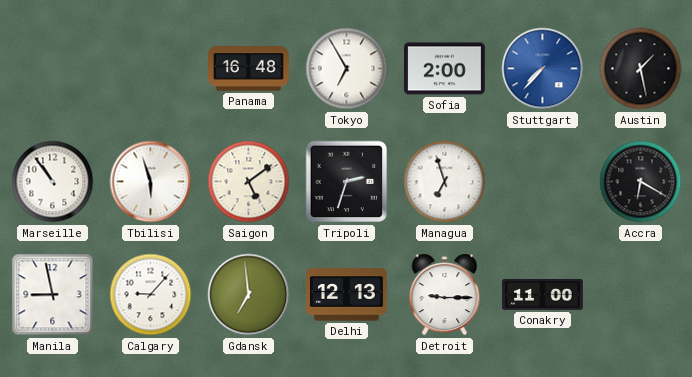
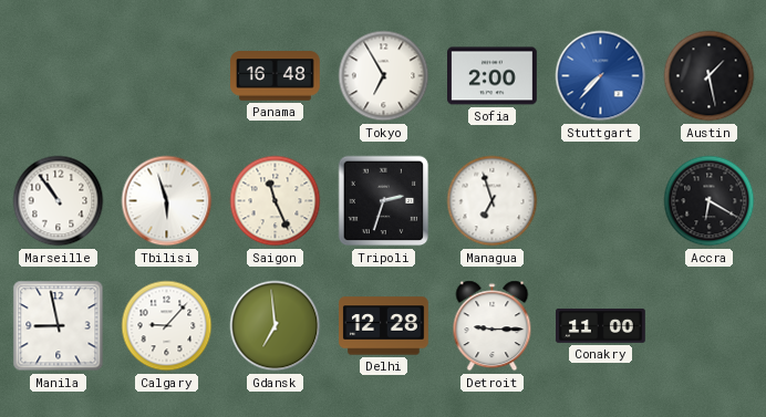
Saigon: 5:09 -> 11:26
Delhi: 12:13 -> 12:28
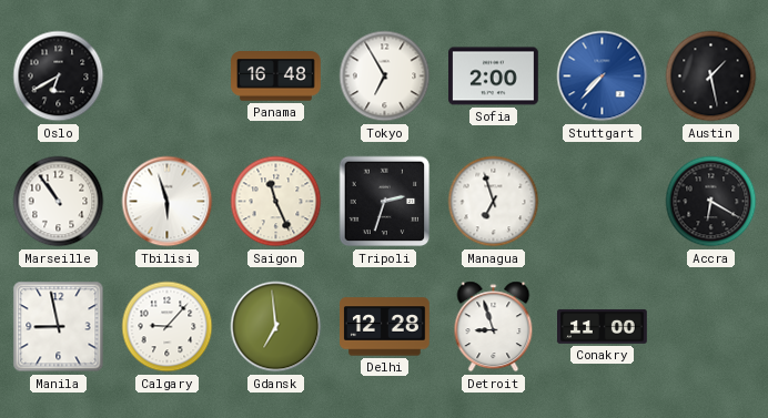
Oslo: none -> 6:40
Detroit: 9:15 -> 8:57
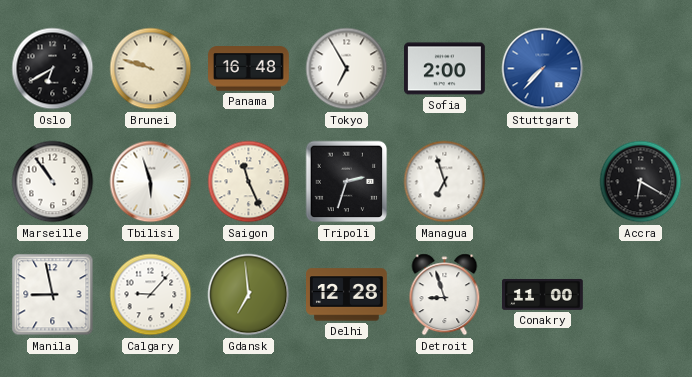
Brunei: none -> 9:48
Austin: 1:28 -> none
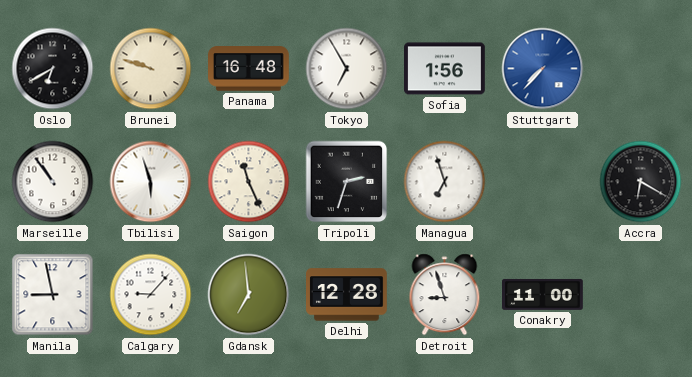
Sofia: 2:00 -> 1:56
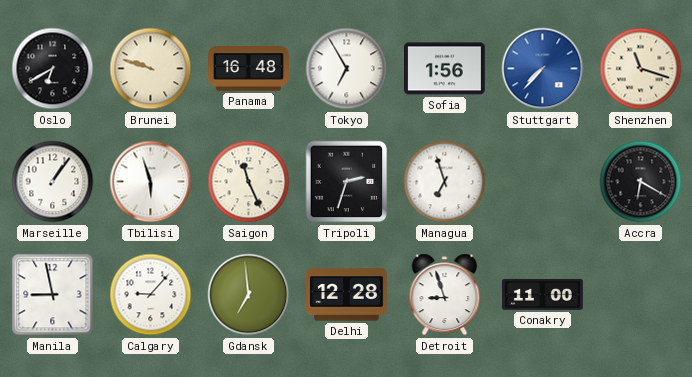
Shenzhen: none -> 11:18
Marseille: 10:54 -> 1:06
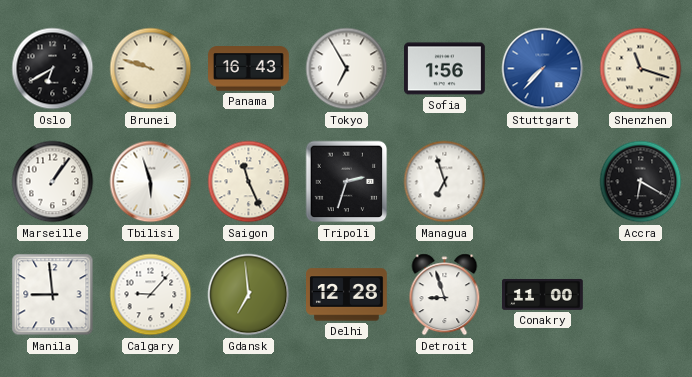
Panama: 16:48 -> 16:43
Manila: 8:58 -> 8:59
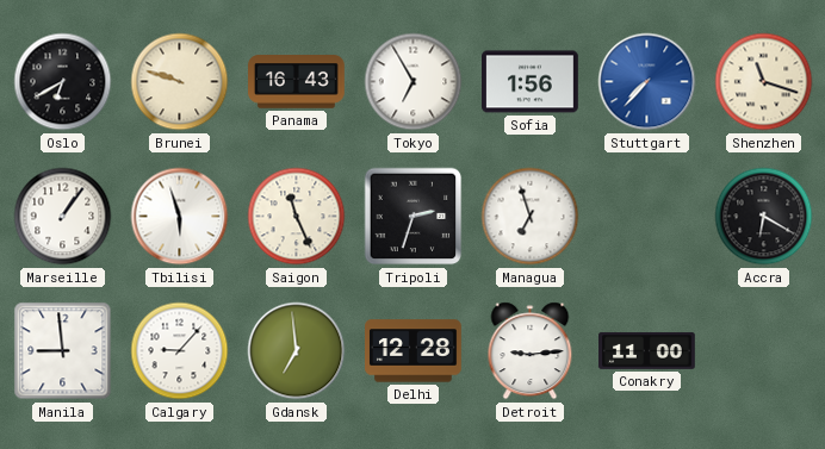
Detroit: 8:57 -> 9:14
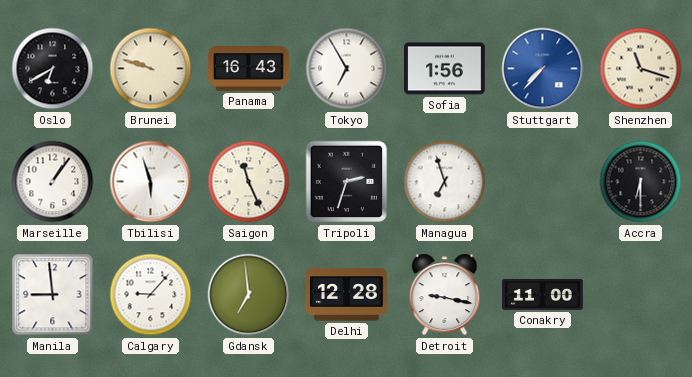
Accra: 6:20 -> 6:30
Detroit: 9:14 -> 9:17
